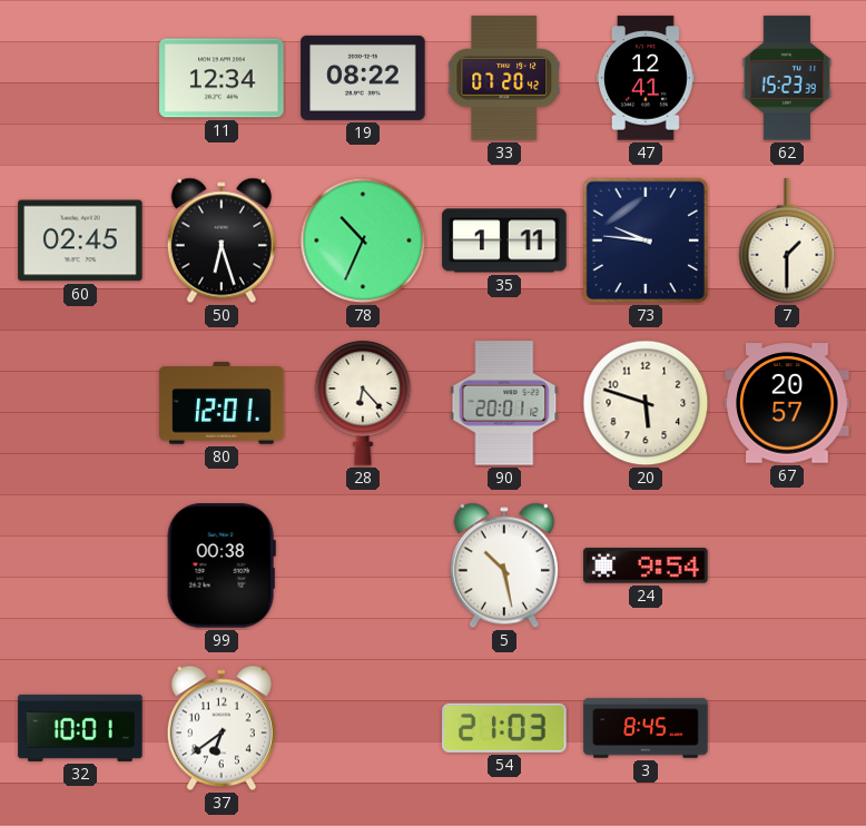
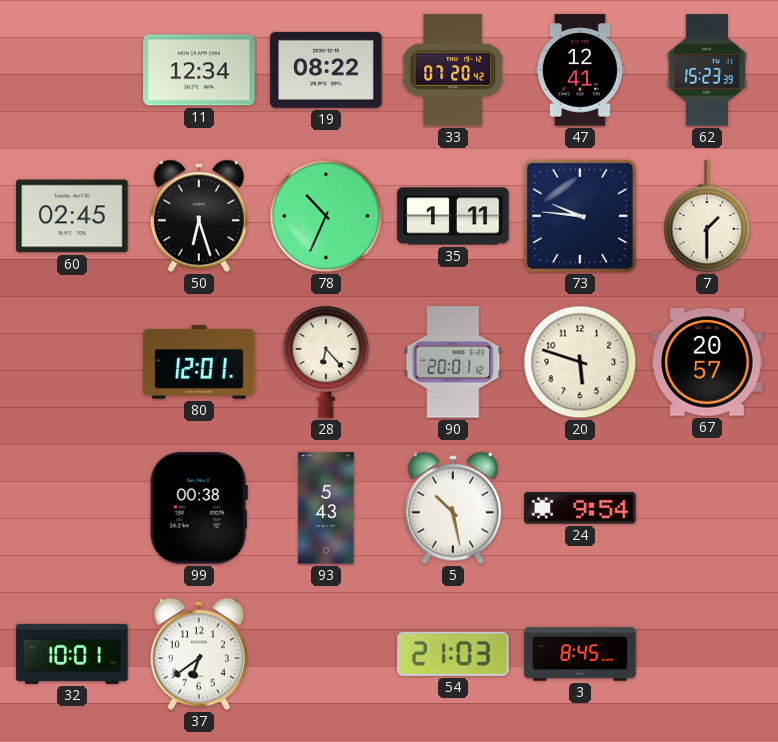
93: none -> 5:43
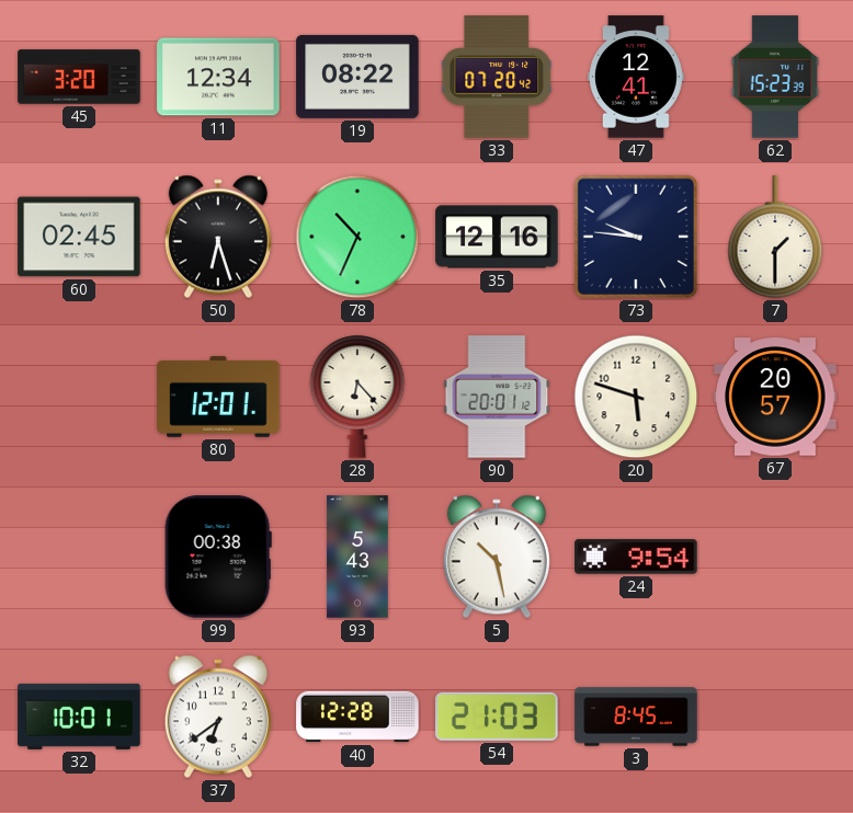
45: none -> 3:20
35: 1:11 -> 12:16
40: none -> 12:28
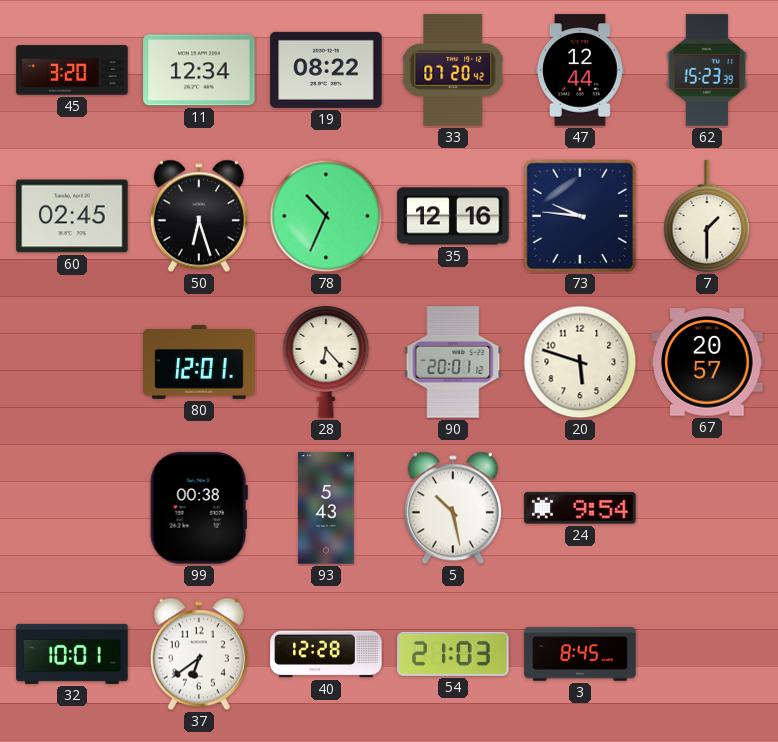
47: 12:41 -> 12:44
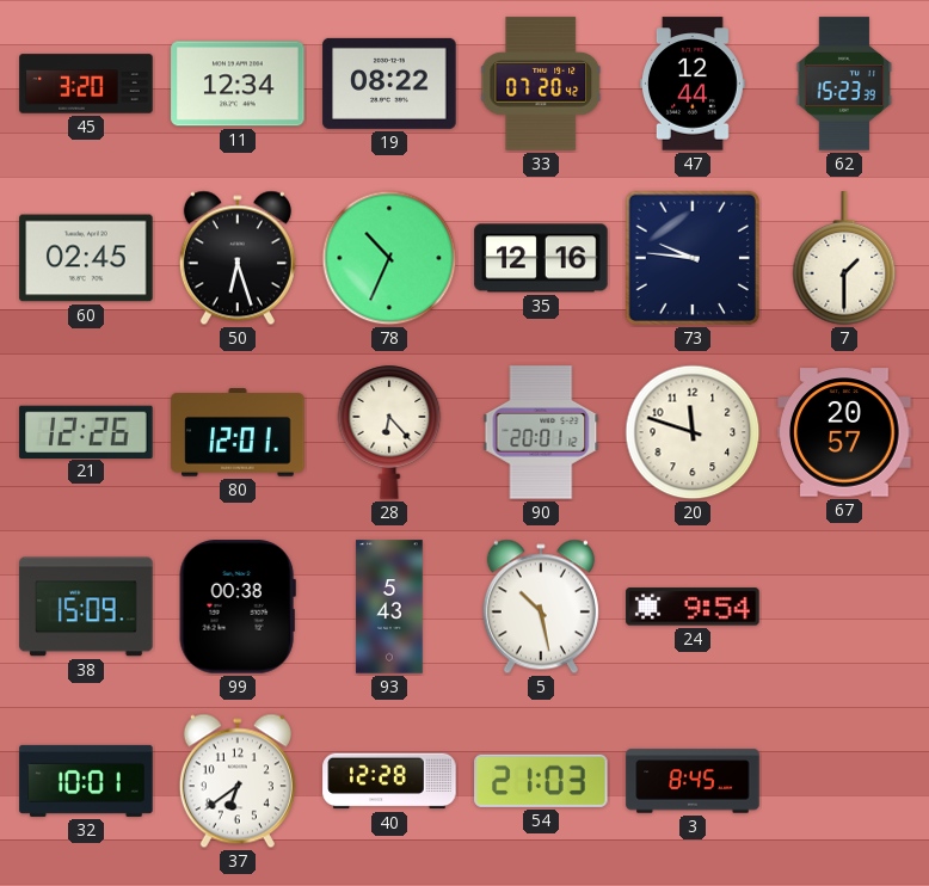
21: none -> 12:26
20: 5:48 -> 11:48
38: none -> 15:09
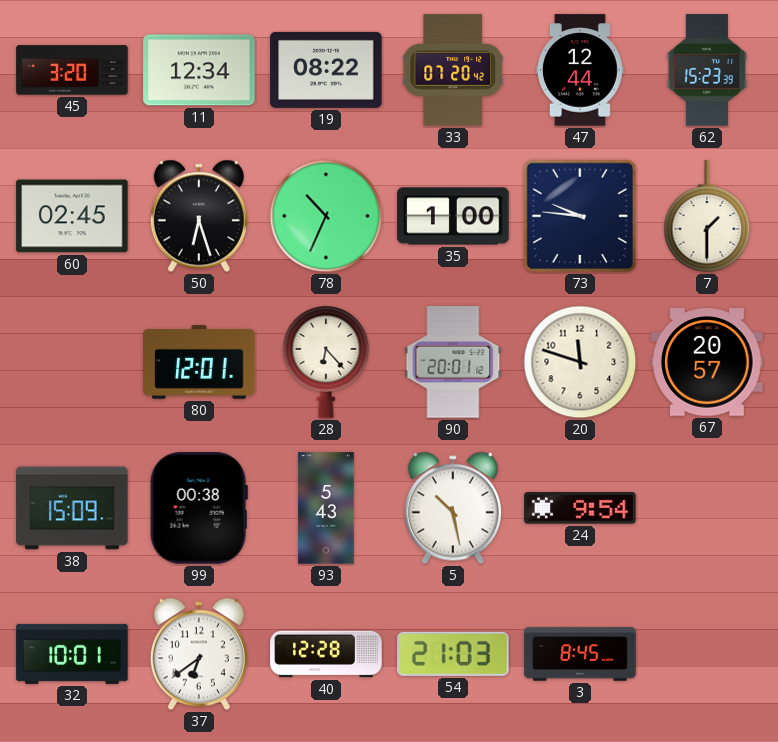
35: 12:16 -> 1:00
21: 12:26 -> none
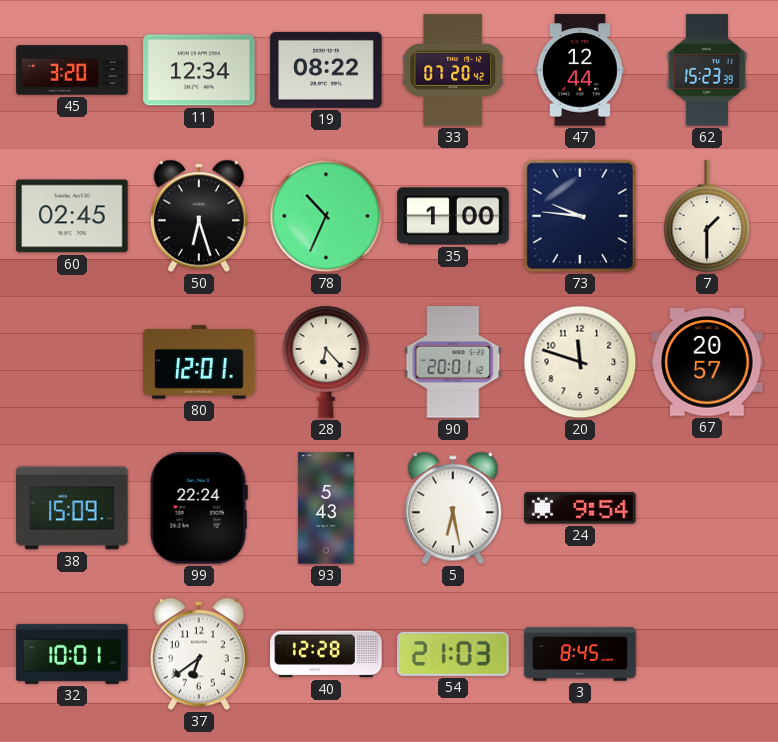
99: 00:38 -> 22:24
5: 10:28 -> 6:28
